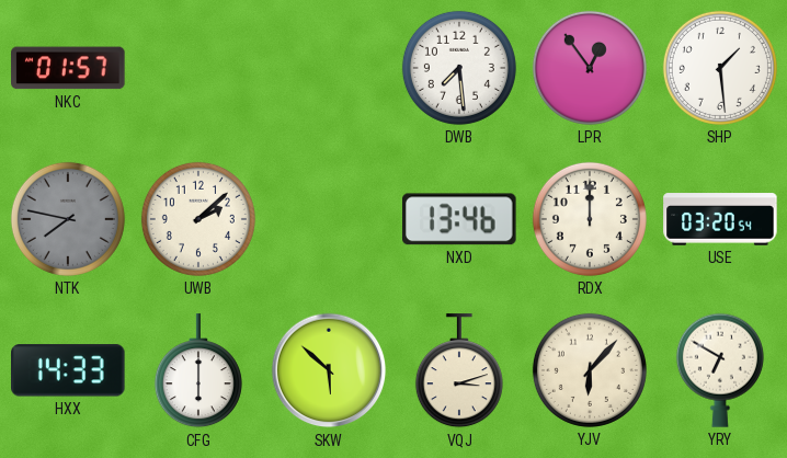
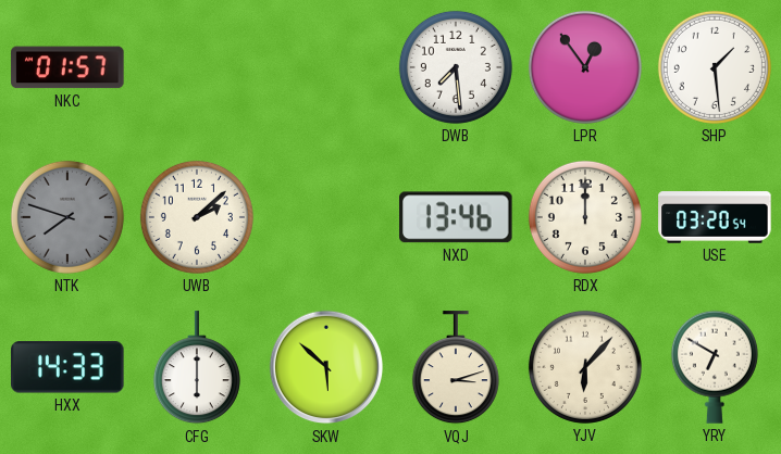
NTK: 7:47 -> 7:48
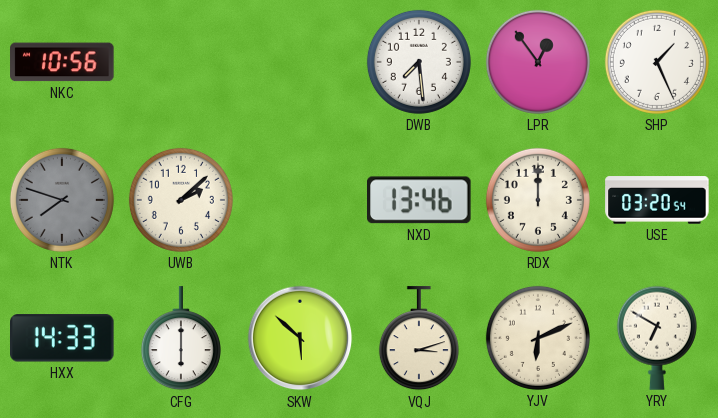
NKC: 01:57 -> 10:56
SHP: 1:29 -> 1:26
YJV: 6:07 -> 6:11
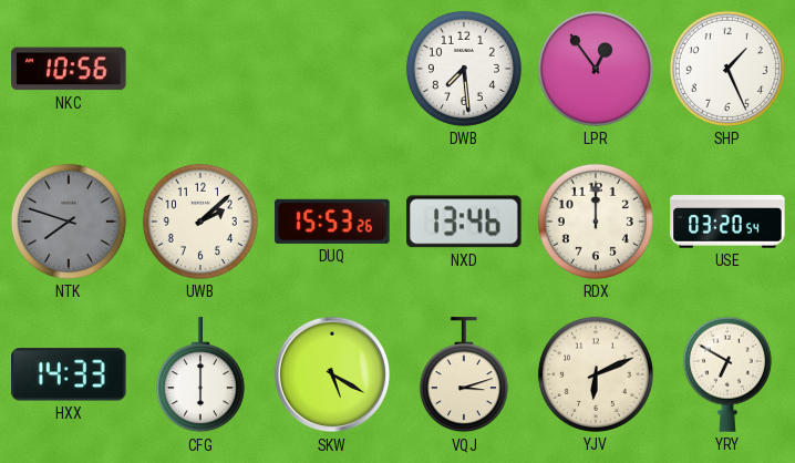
DUQ: none -> 15:53
SKW: 5:52 -> 5:20
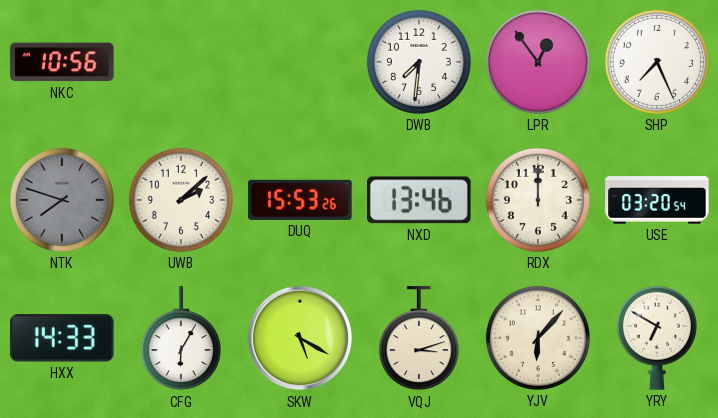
DWB: 7:29 -> 7:31
SHP: 1:26 -> 7:26
CFG: 6:00 -> 6:05
YJV: 6:11 -> 6:07
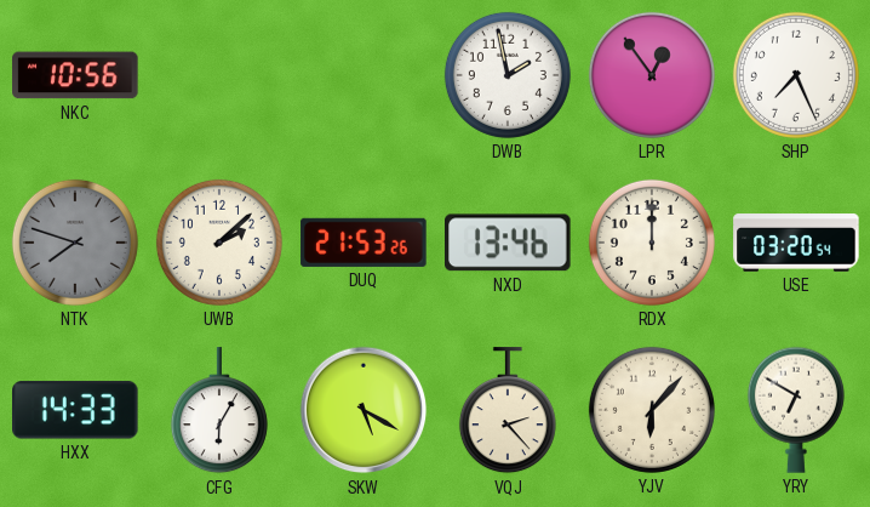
DWB: 7:31 -> 1:58
DUQ: 15:53 -> 21:53
VQJ: 3:12 -> 2:23
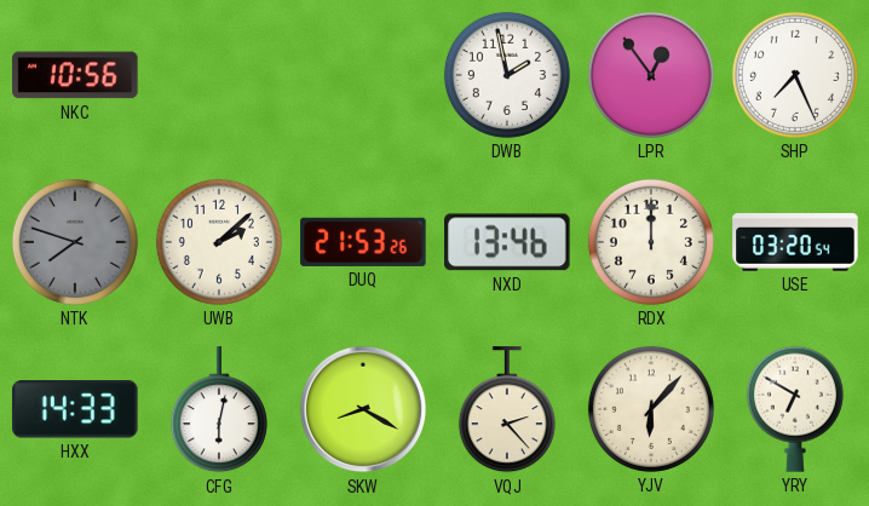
CFG: 6:05 -> 6:02
SKW: 5:20 -> 8:20
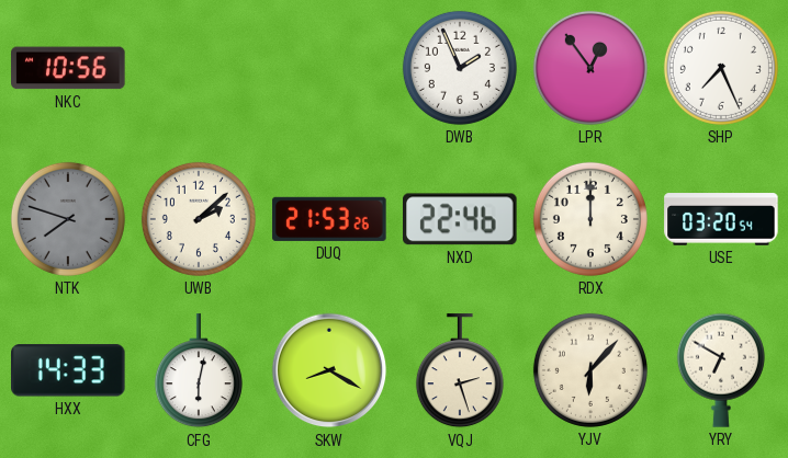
DWB: 1:58 -> 1:56
NXD: 13:46 -> 22:46
VQJ: 2:23 -> 2:27
